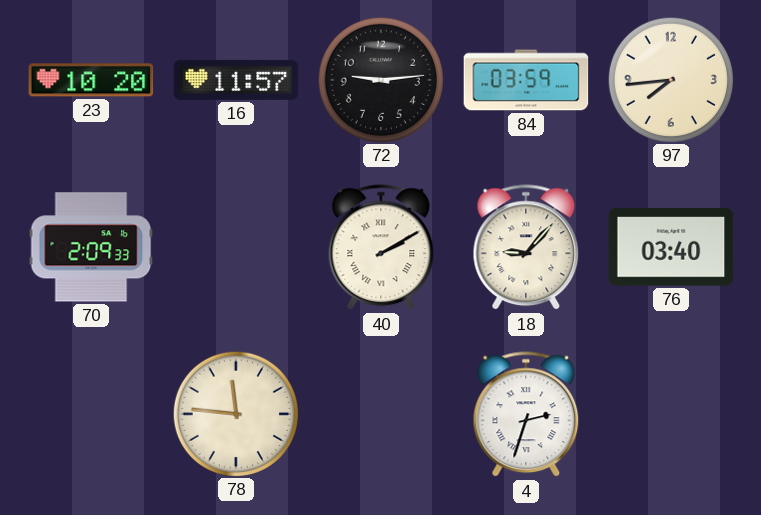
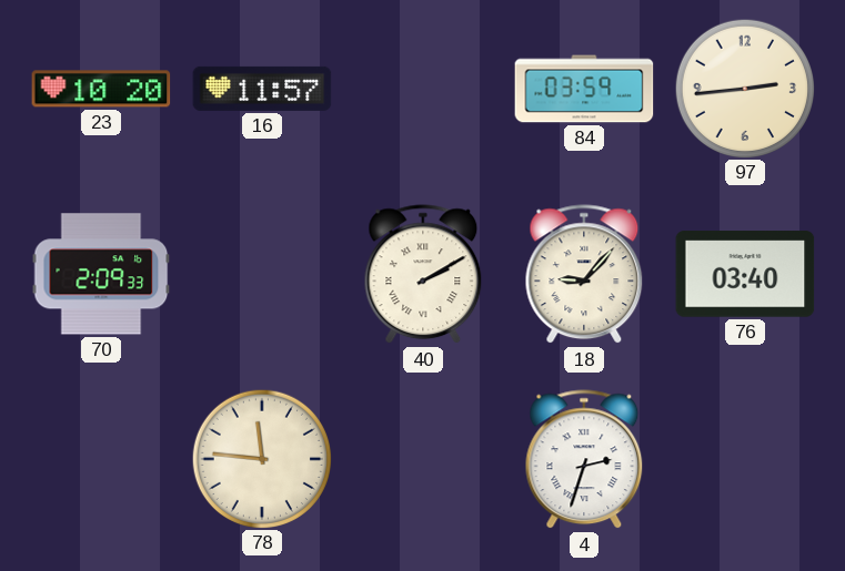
72: 9:14 -> none
97: 7:44 -> 2:44
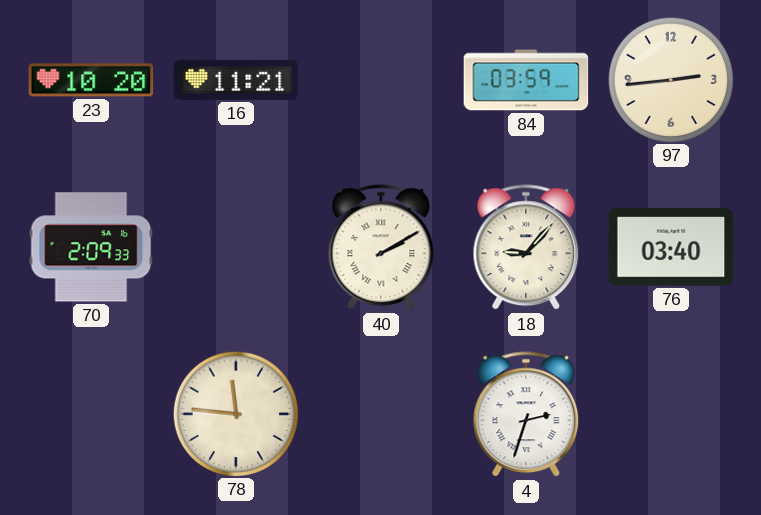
16: 11:57 -> 11:21
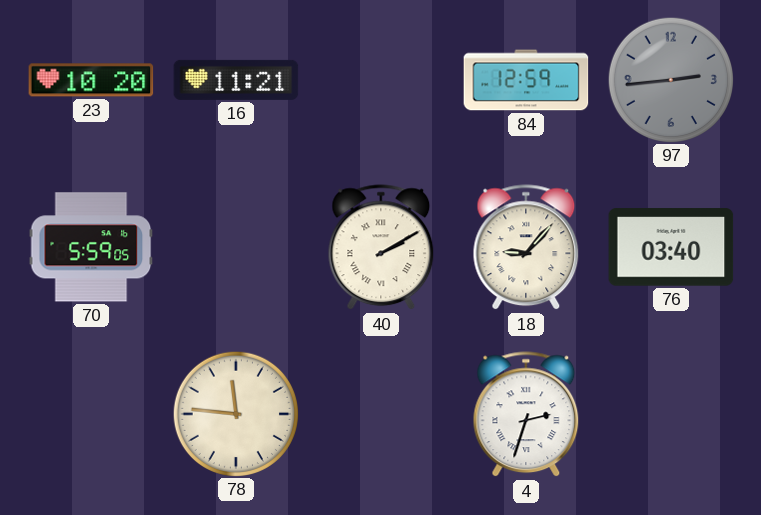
84: 03:59 -> 12:59
97 dial: cream -> grey
70: 2:09 -> 5:59
